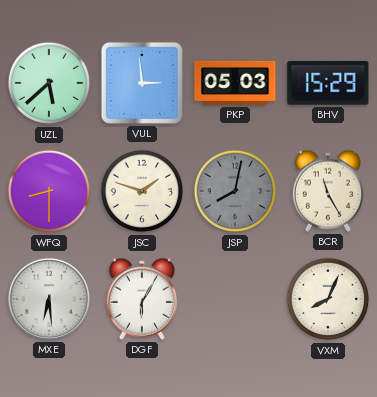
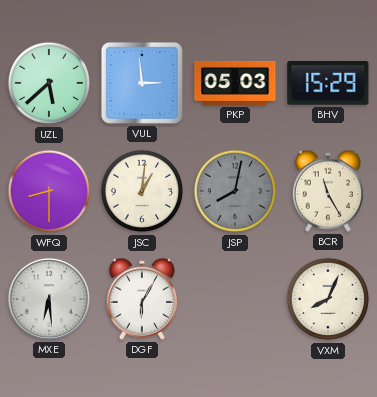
JSC: 1:48 -> 1:01
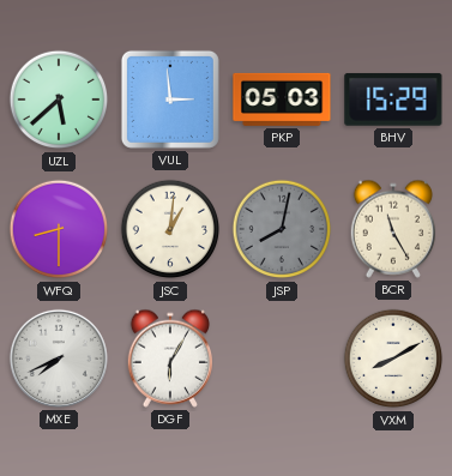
MXE: 6:29 -> 7:41
VXM: 8:04 -> 8:10
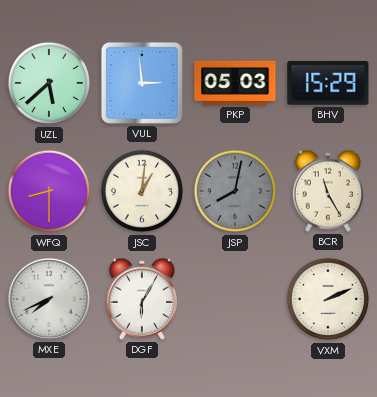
VXM: 8:10 -> 2:11
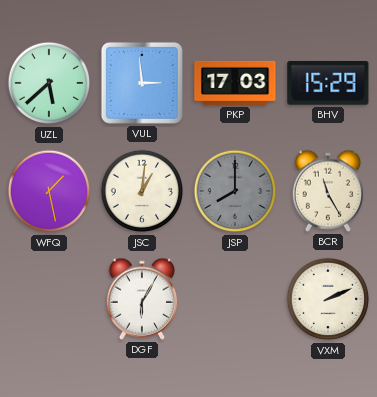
PKP: 05:03 -> 17:03
WFQ: 8:30 -> 1:28
JSP: 8:02 -> 8:00
MXE: 7:41 -> none
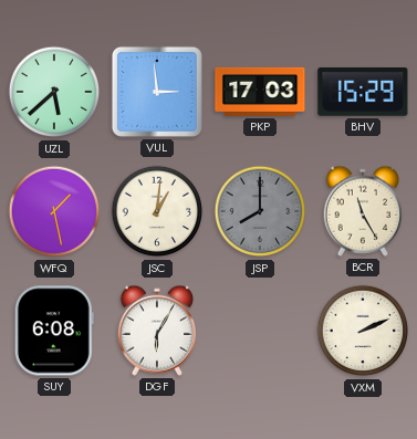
SUY: none -> 6:08
